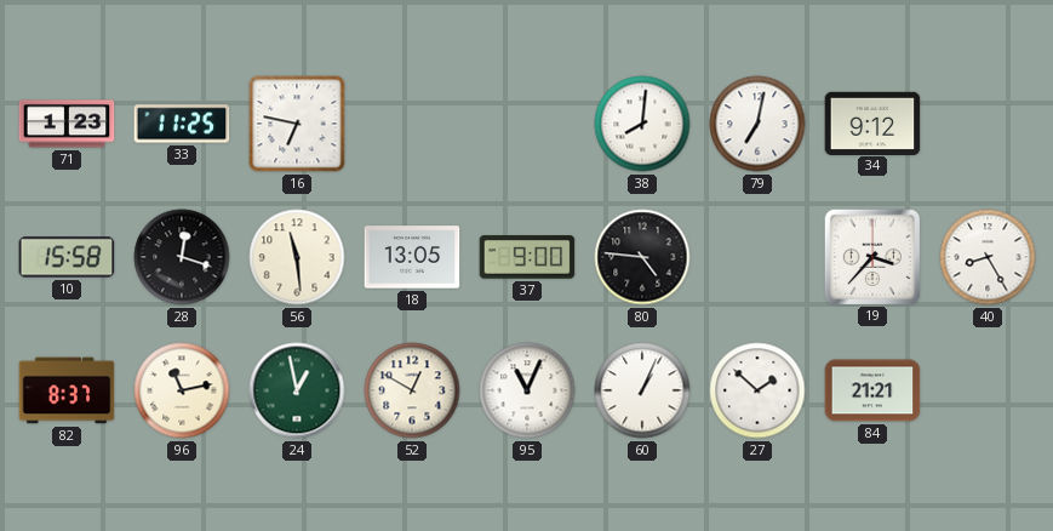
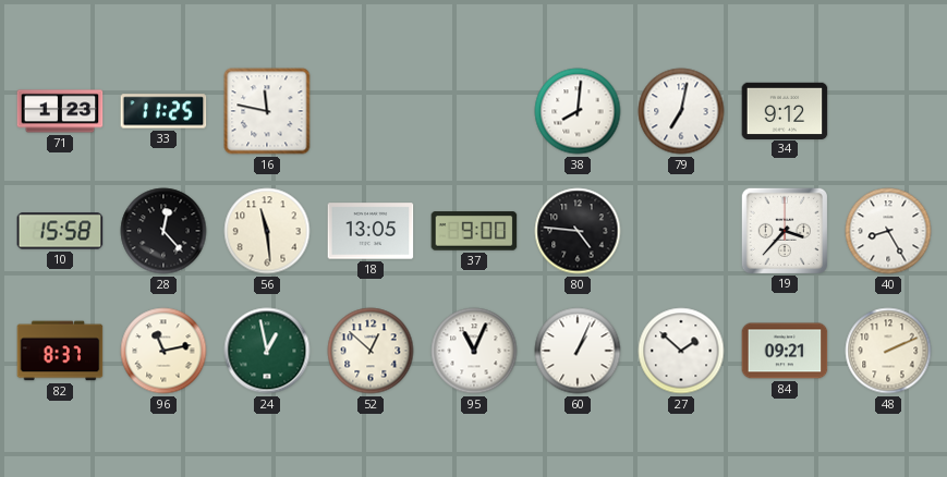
16: 6:47 -> 11:47
28: 12:18 -> 12:23
52: 12:50 -> 12:52
84: 21:21 -> 09:21
48: none -> 2:11
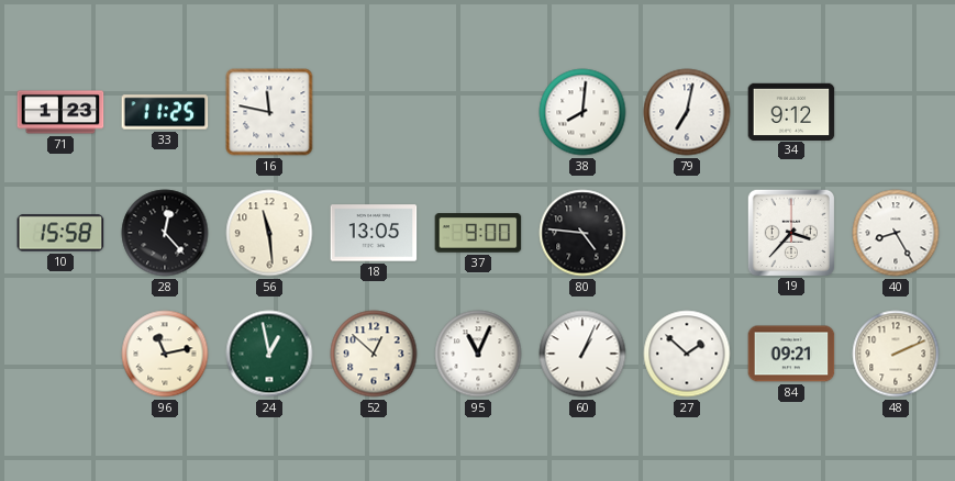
82: 8:37 -> none
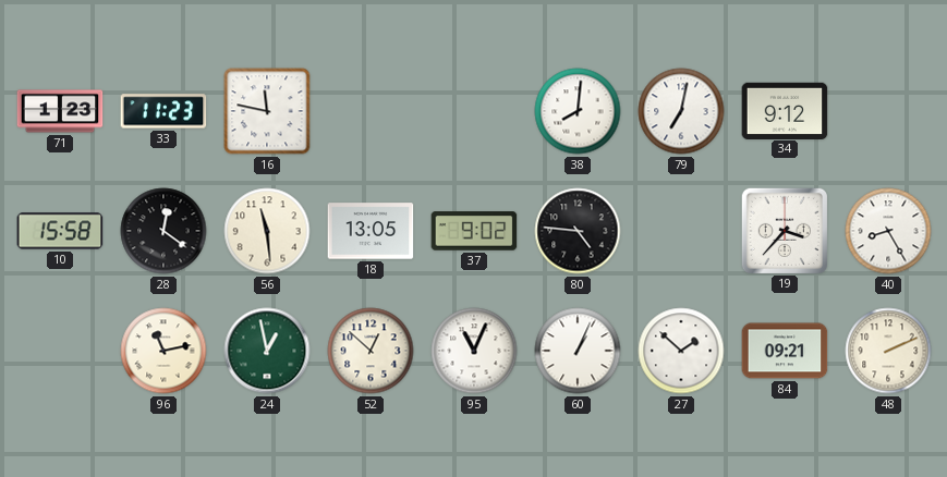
33: 11:25 -> 11:23
28: 12:23 -> 12:21
37: 9:00 -> 9:02
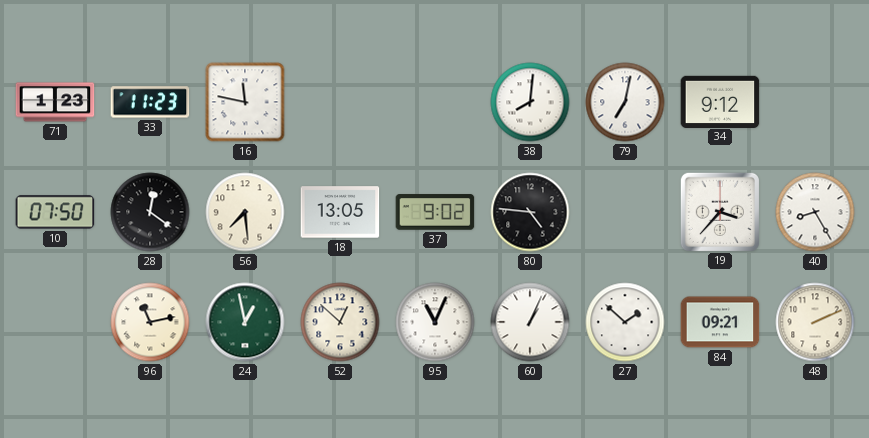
10: 15:58 -> 07:50
56: 11:29 -> 7:29
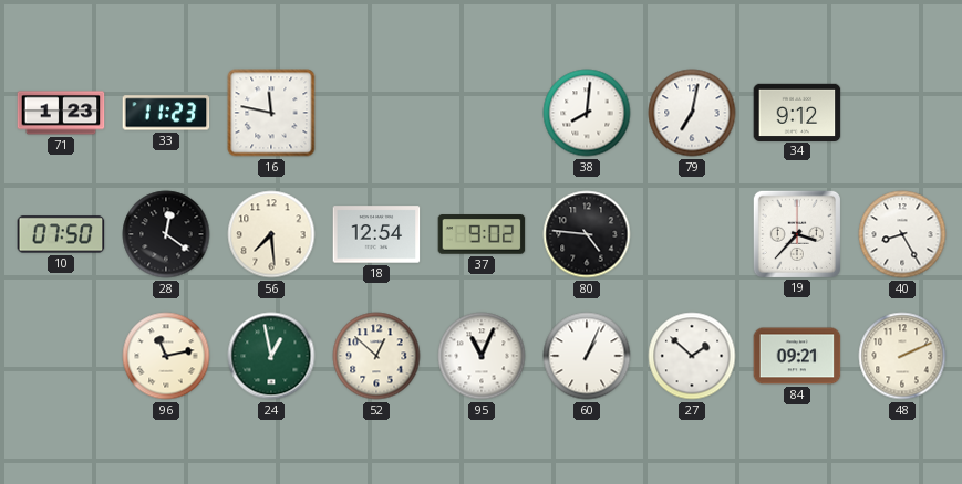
18: 13:05 -> 12:54
